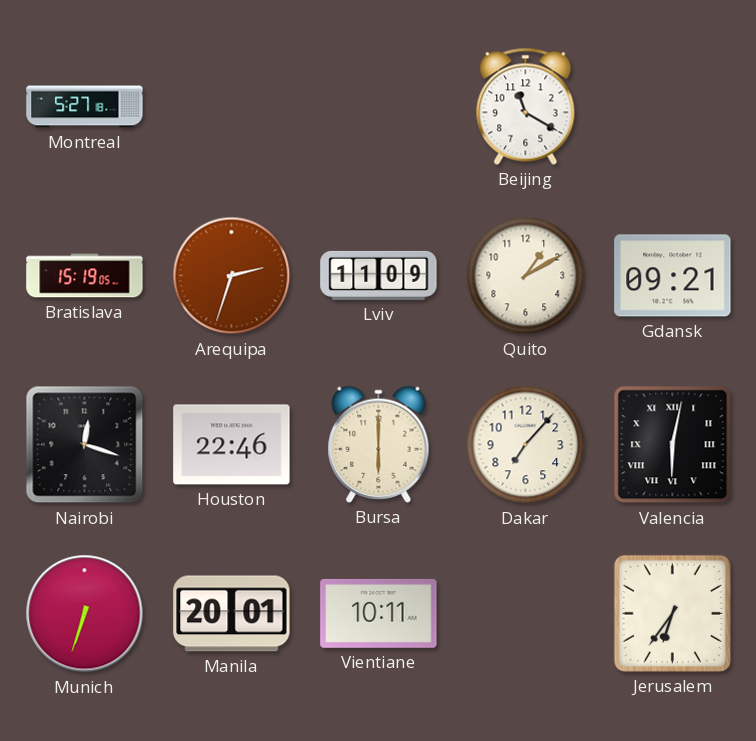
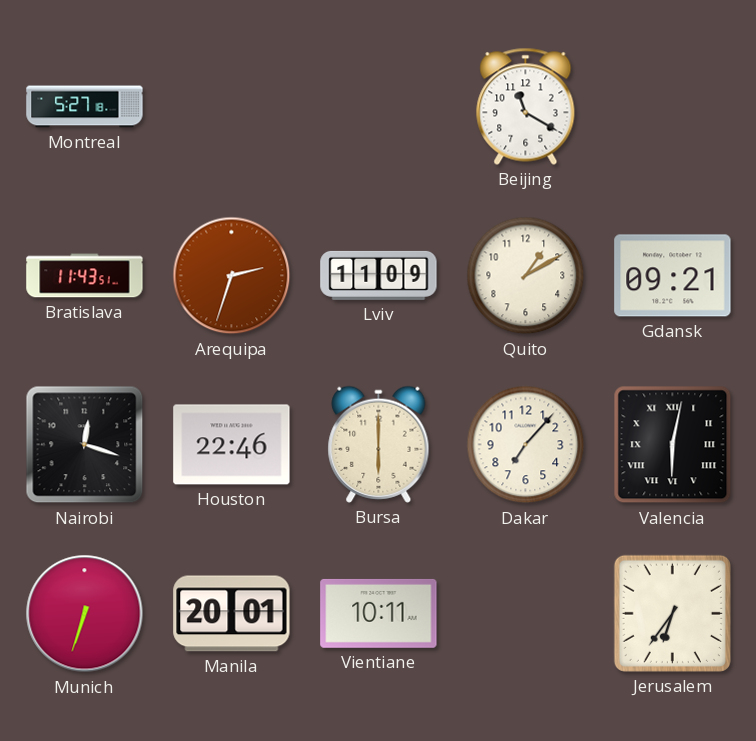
Bratislava: 15:19 -> 11:43
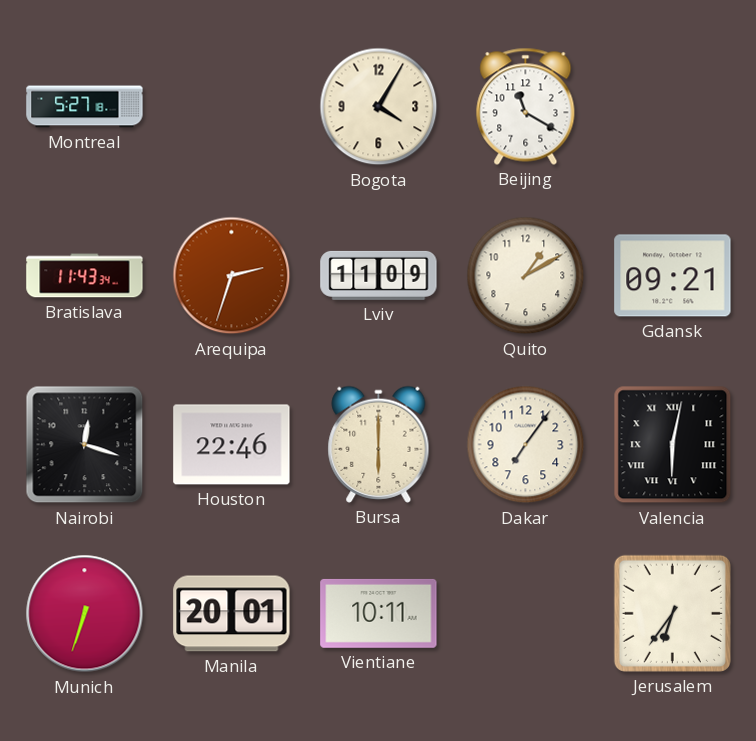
Bogota: none -> 4:05
Bratislava: 11:43:51 -> 11:43:34
Dakar: 7:07 -> 7:06
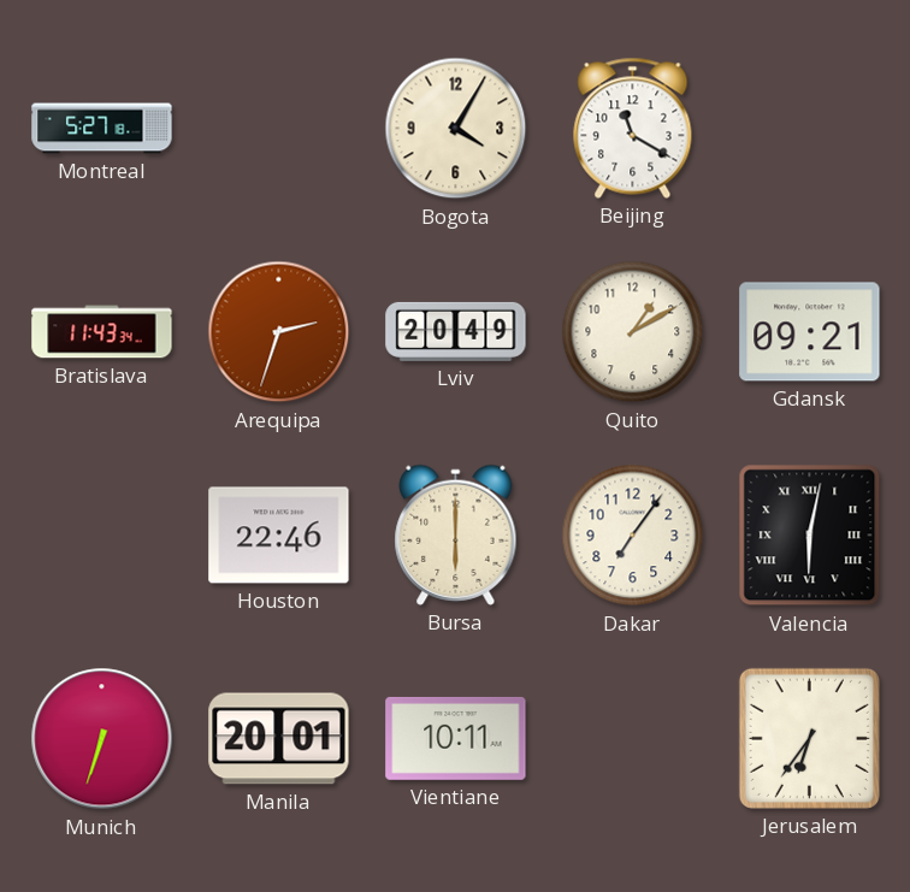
Lviv: 11:09 -> 20:49
Nairobi: 12:18 -> none
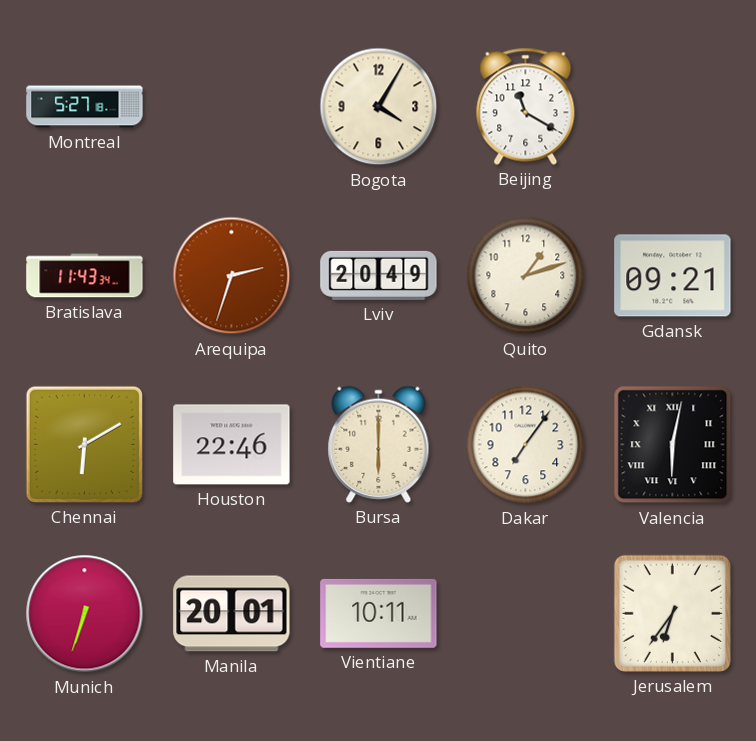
Quito: 1:10 -> 1:12
Chennai: none -> 6:10
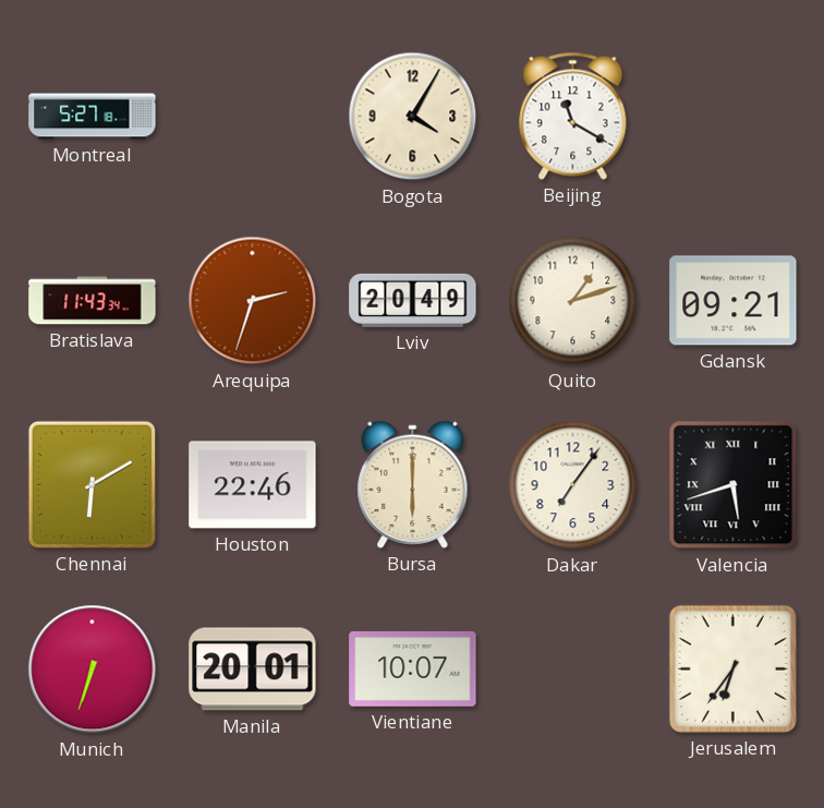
Valencia: 6:02 -> 5:42
Vientiane: 10:11 -> 10:07
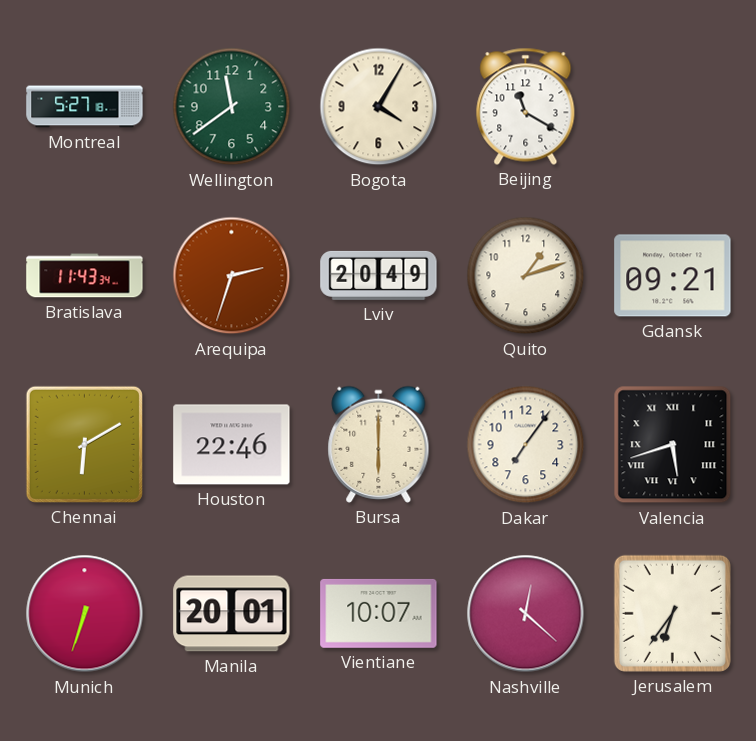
Wellington: none -> 11:39
Nashville: none -> 12:22
